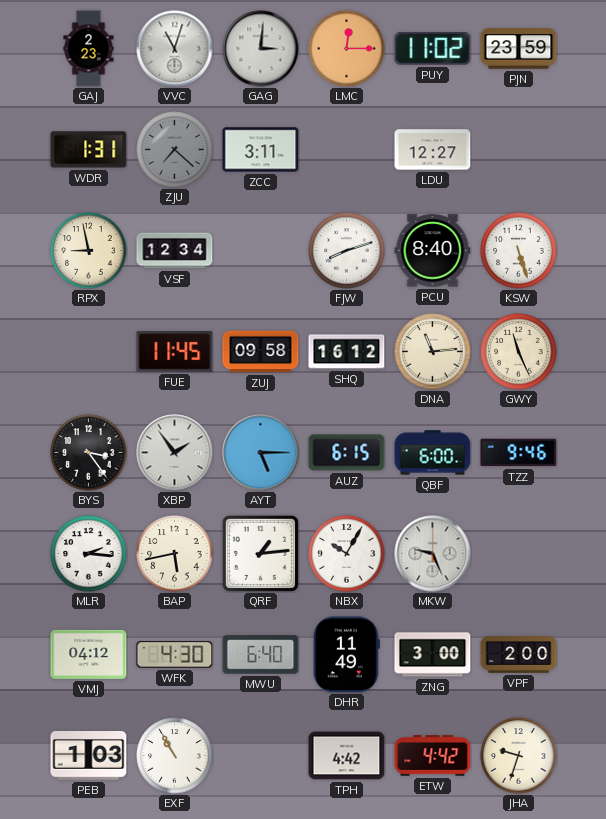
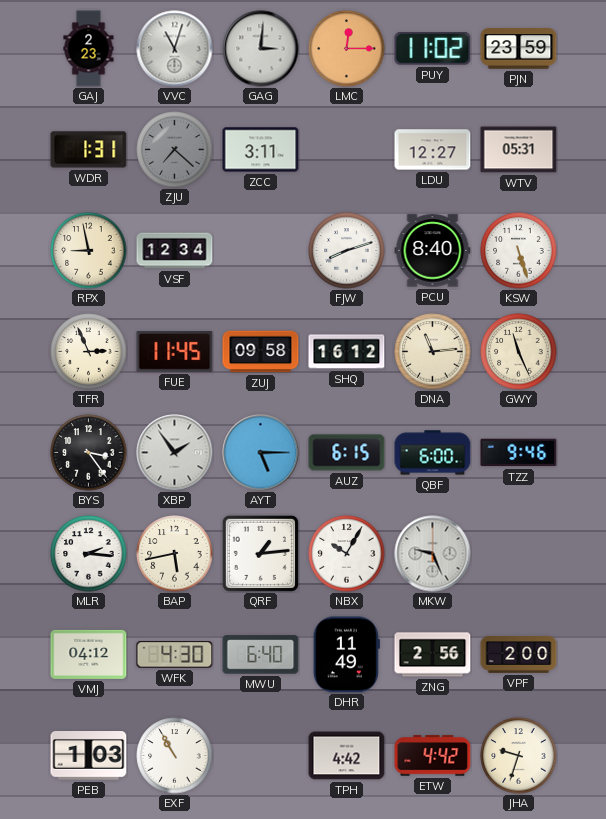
WTV: none -> 05:31
TFR: none -> 2:56
ZNG: 3:00 -> 2:56
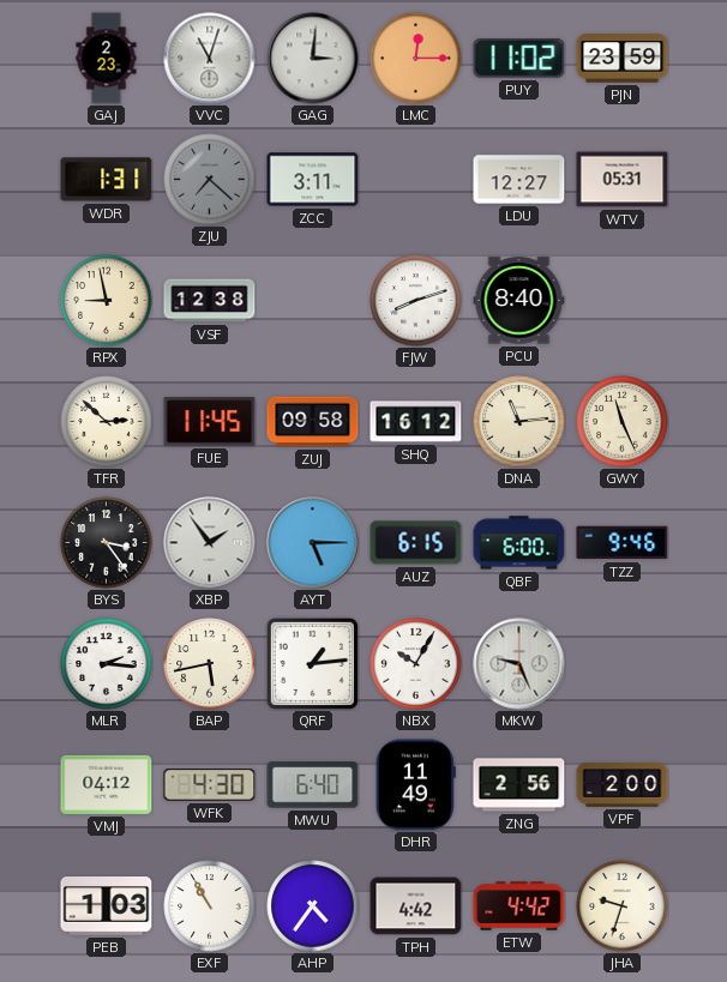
VSF: 12:34 -> 12:38
KSW: 5:27 -> none
TFR: 2:56 -> 2:52
AHP: none -> 4:36
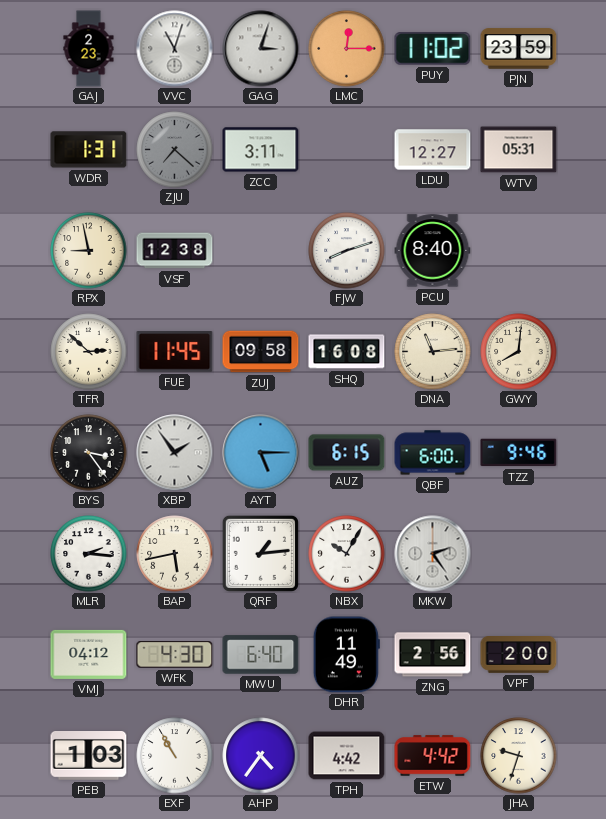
GAG: 3:01 -> 3:03
SHQ: 16:12 -> 16:08
GWY: 11:26 -> 8:01
MKW: 9:26 -> 2:24
